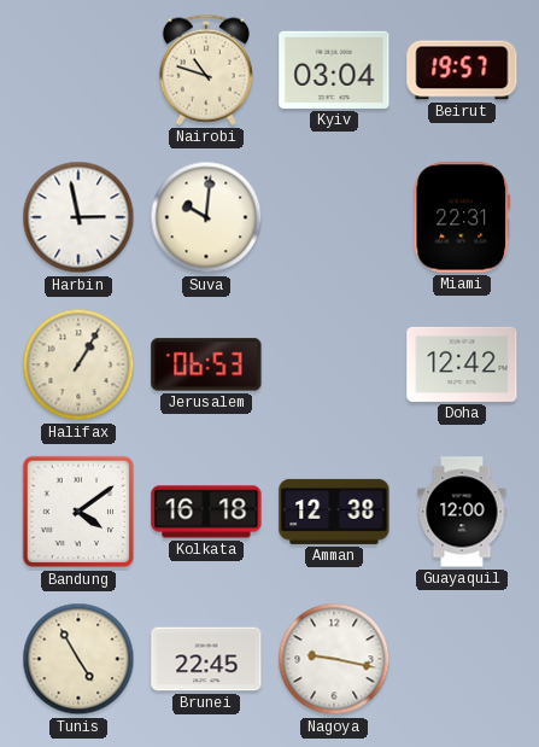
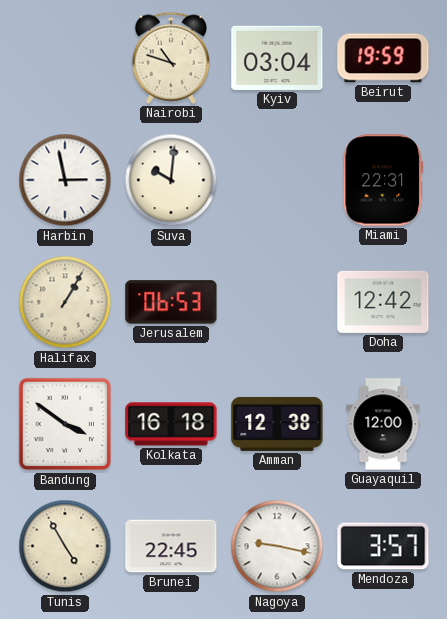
Beirut: 19:57 -> 19:59
Bandung: 4:09 -> 3:51
Mendoza: none -> 3:57
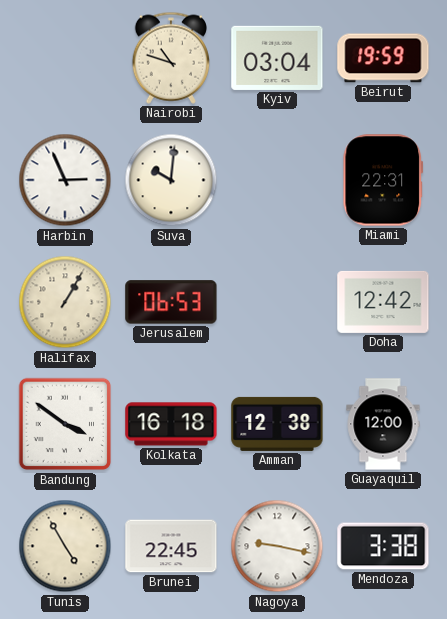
Harbin: 2:58 -> 2:56
Mendoza: 3:57 -> 3:38
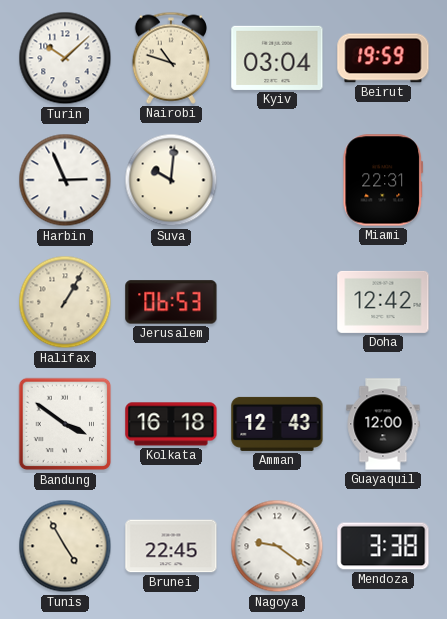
Turin: none -> 10:08
Amman: 12:38 -> 12:43
Nagoya: 9:17 -> 9:21
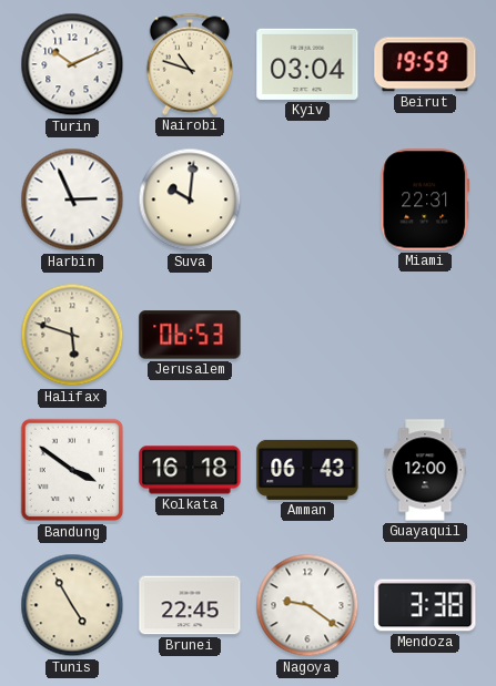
Turin: 10:08 -> 10:11
Halifax: 1:05 -> 5:48
Doha: 12:42 -> none
Amman: 12:43 -> 06:43
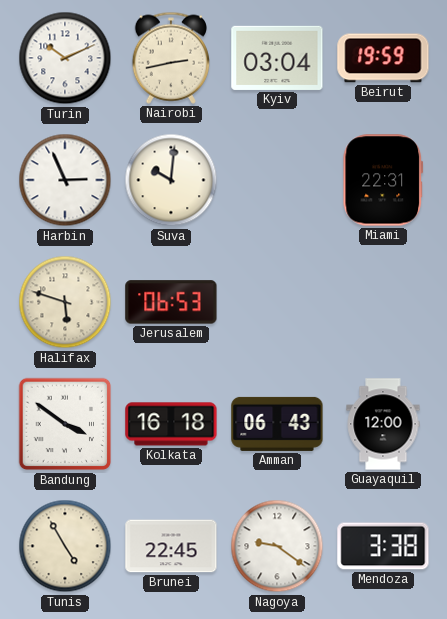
Nairobi: 10:48 -> 2:43
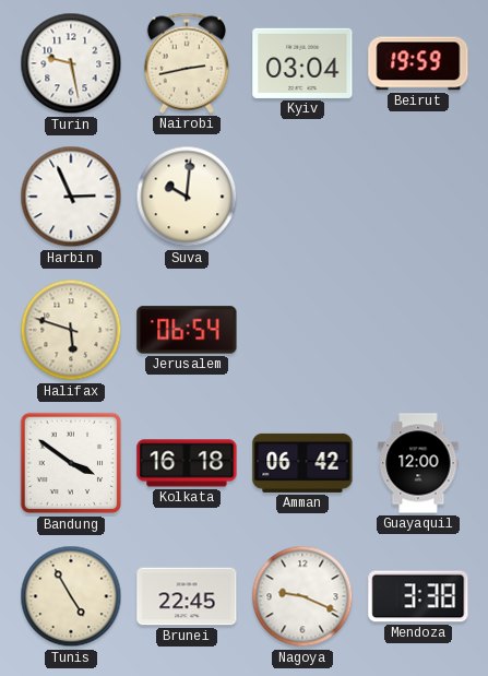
Turin: 10:11 -> 9:28
Miami: 22:31 -> none
Jerusalem: 06:53 -> 06:54
Amman: 06:43 -> 06:42
Nagoya: 9:21 -> 9:19
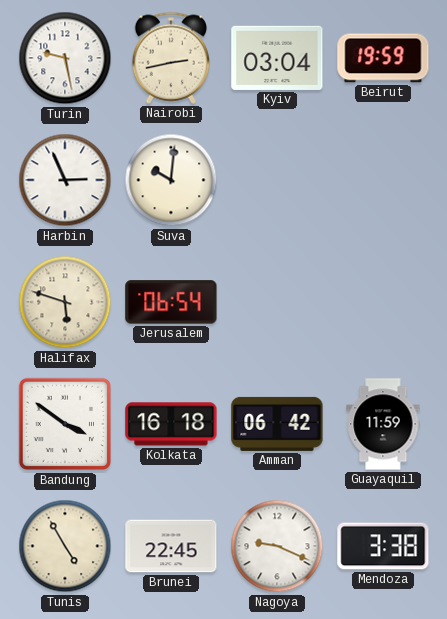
Guayaquil: 12:00 -> 11:59
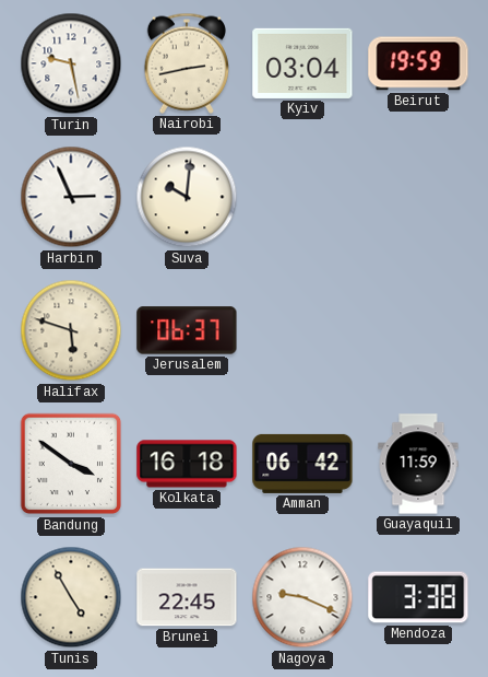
Jerusalem: 06:54 -> 06:37
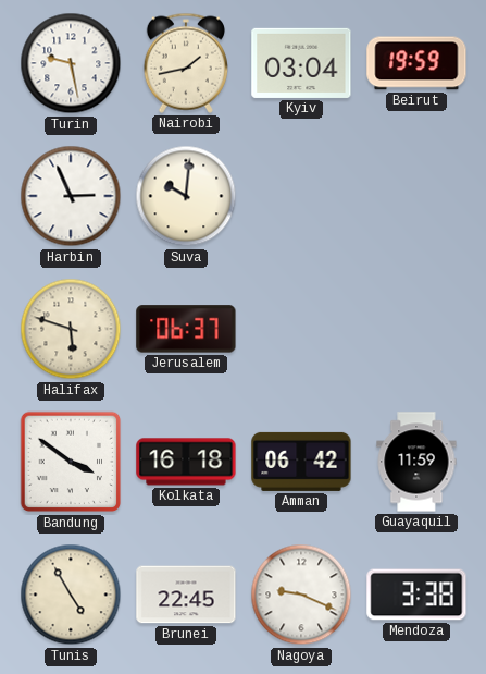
Nairobi: 2:43 -> 1:43
